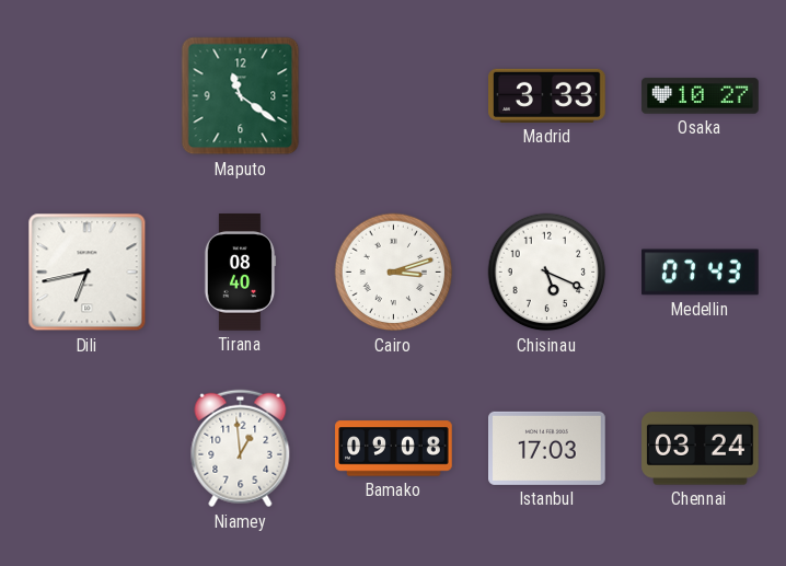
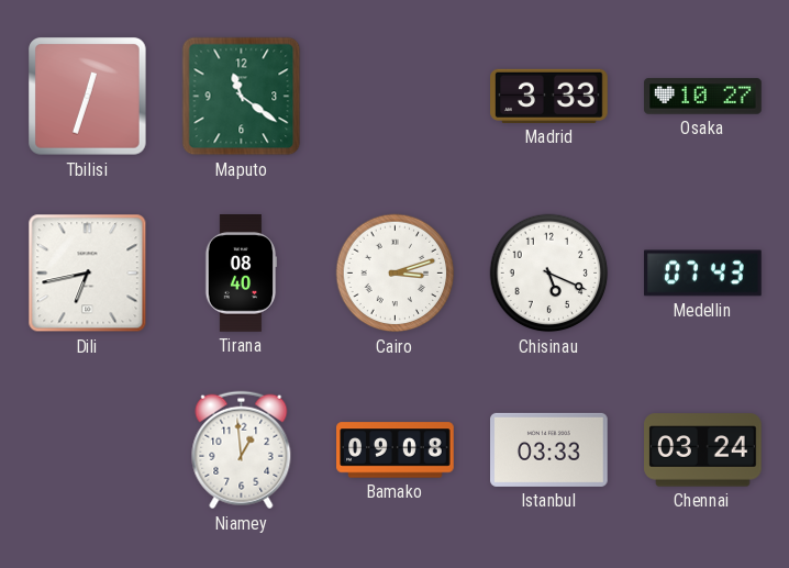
Tbilisi: none -> 12:33
Istanbul: 17:03 -> 03:33
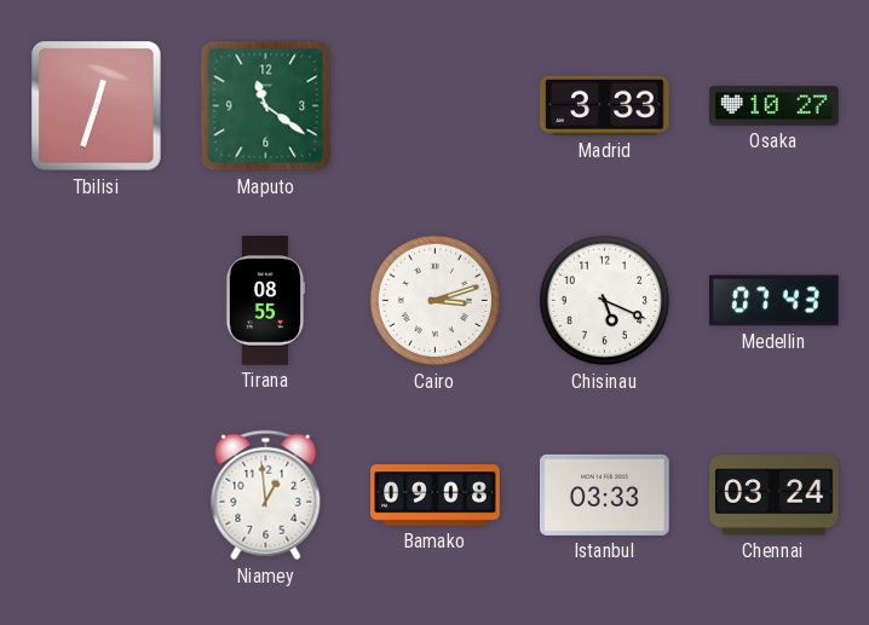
Dili: 6:43 -> none
Tirana: 08:40 -> 08:55
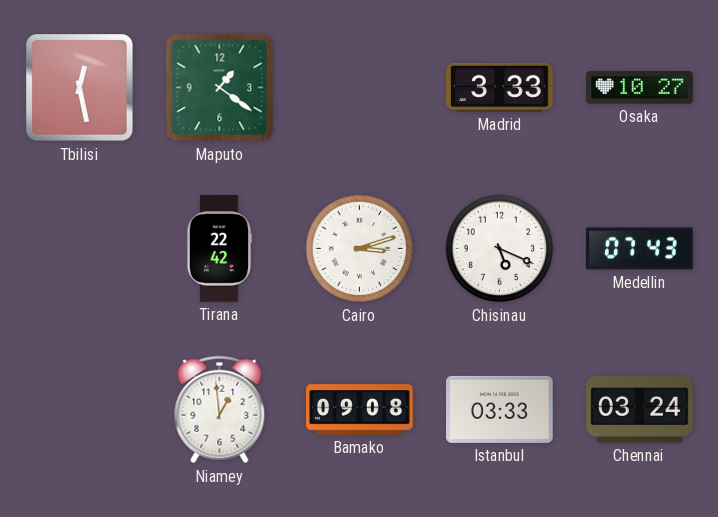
Tbilisi: 12:33 -> 12:28
Maputo: 11:21 -> 1:21
Tirana: 08:55 -> 22:42
